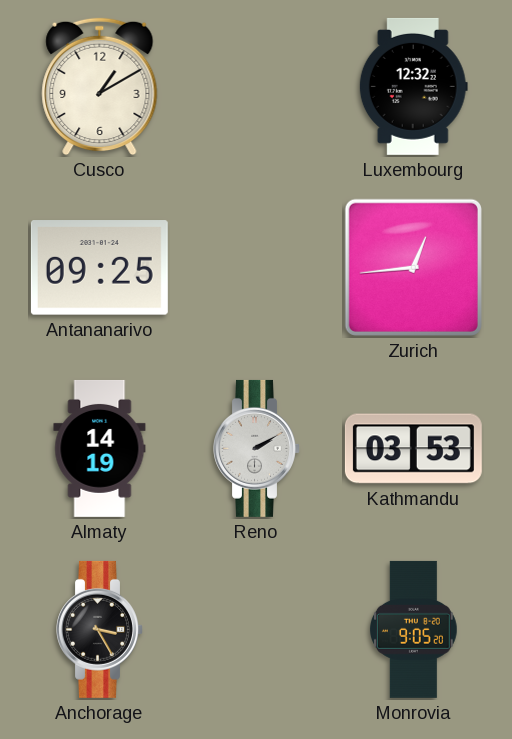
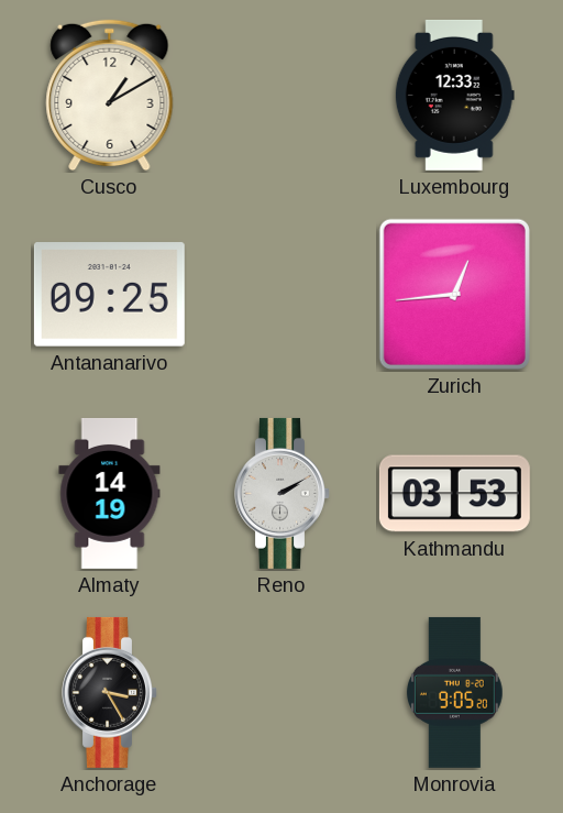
Luxembourg: 12:32 -> 12:33
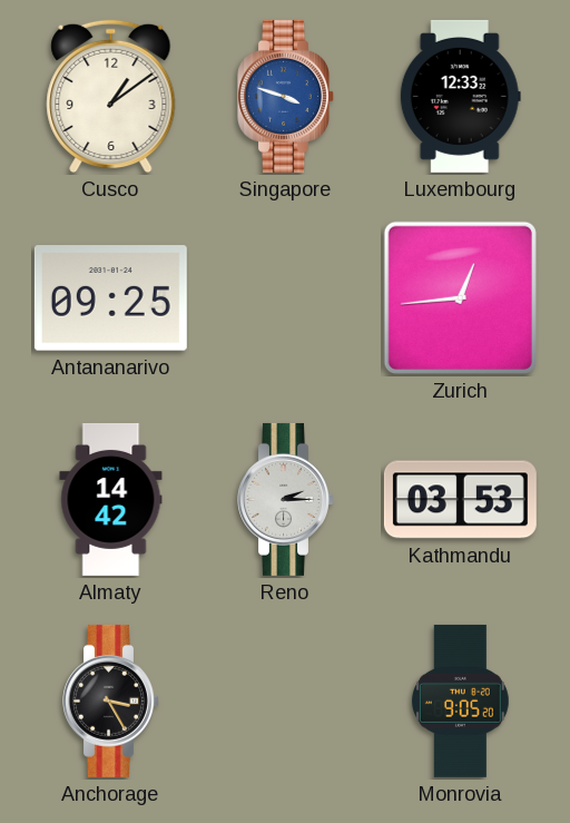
Cusco: 1:10 -> 1:09
Singapore: none -> 3:48
Almaty: 14:19 -> 14:42
Reno: 2:10 -> 2:15
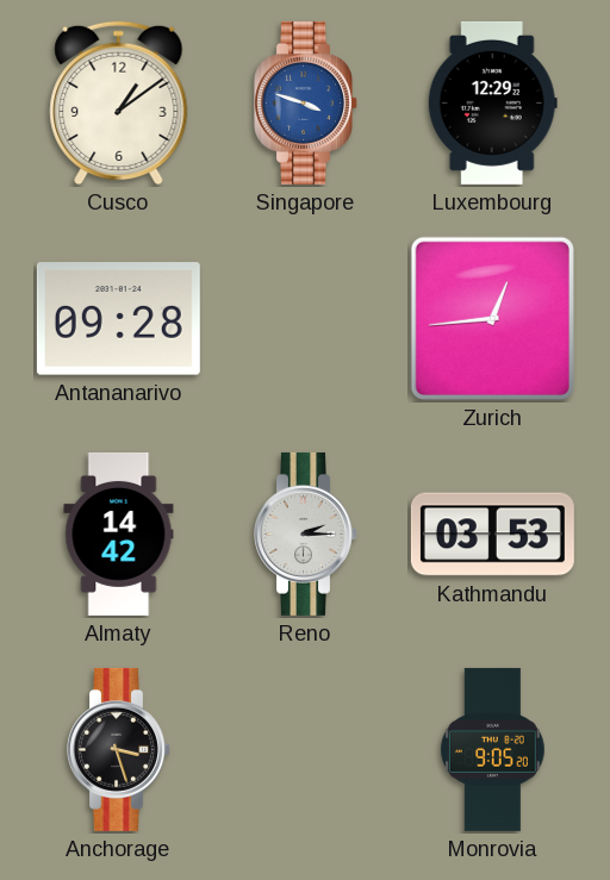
Luxembourg: 12:33 -> 12:29
Antananarivo: 09:25 -> 09:28
Anchorage: 3:25 -> 3:27
